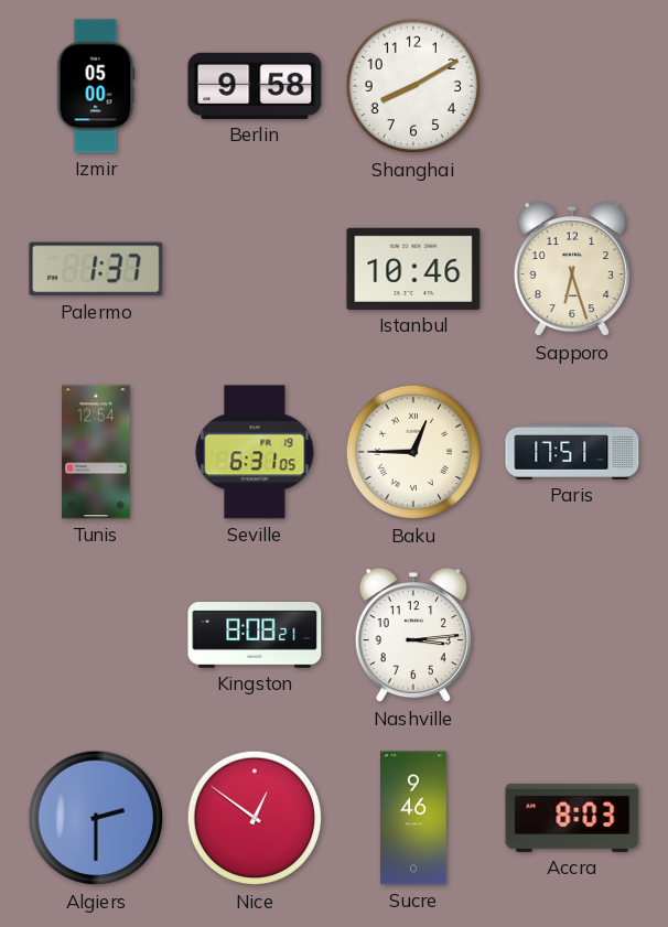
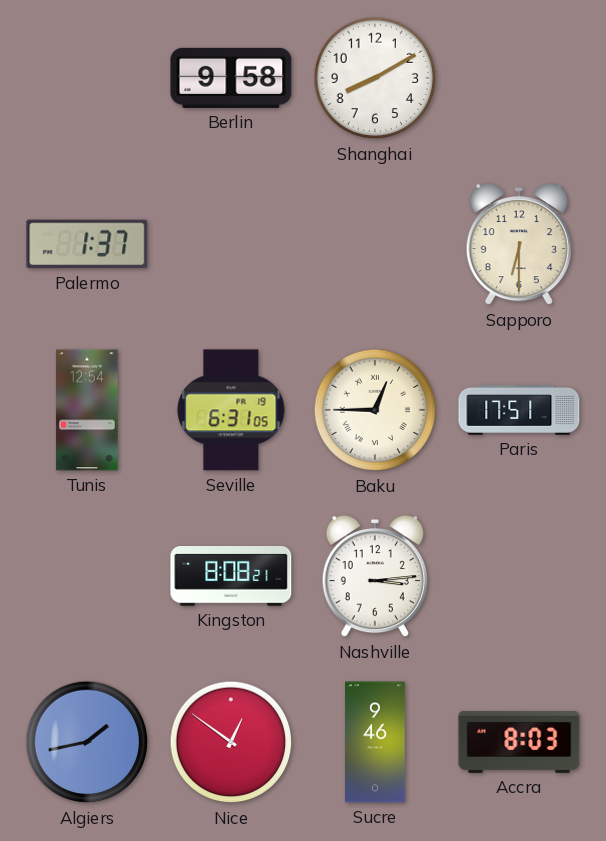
Izmir: 05:00 -> none
Istanbul: 10:46 -> none
Sapporo: 6:27 -> 6:30
Algiers: 2:30 -> 1:43
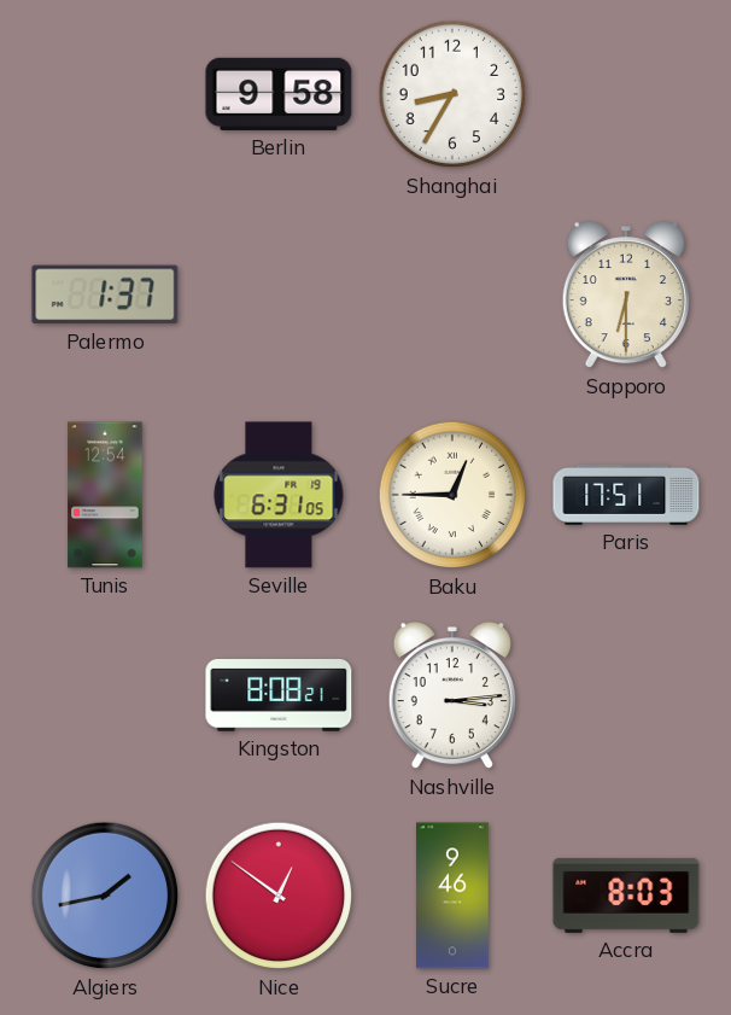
Shanghai: 8:10 -> 8:35
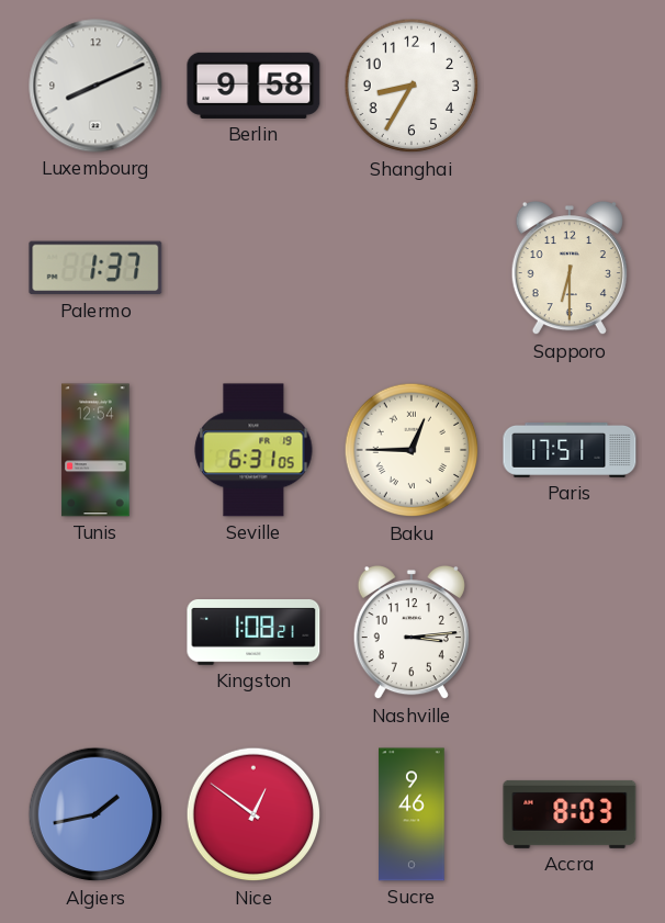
Luxembourg: none -> 8:11
Kingston: 8:08 -> 1:08
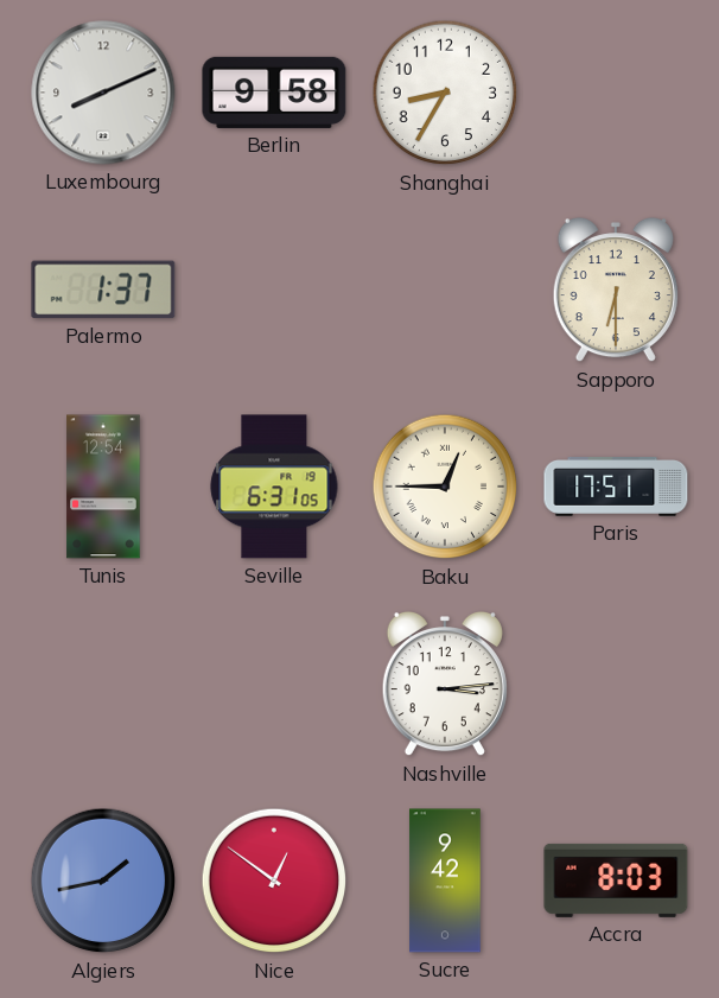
Kingston: 1:08 -> none
Sucre: 9:46 -> 9:42
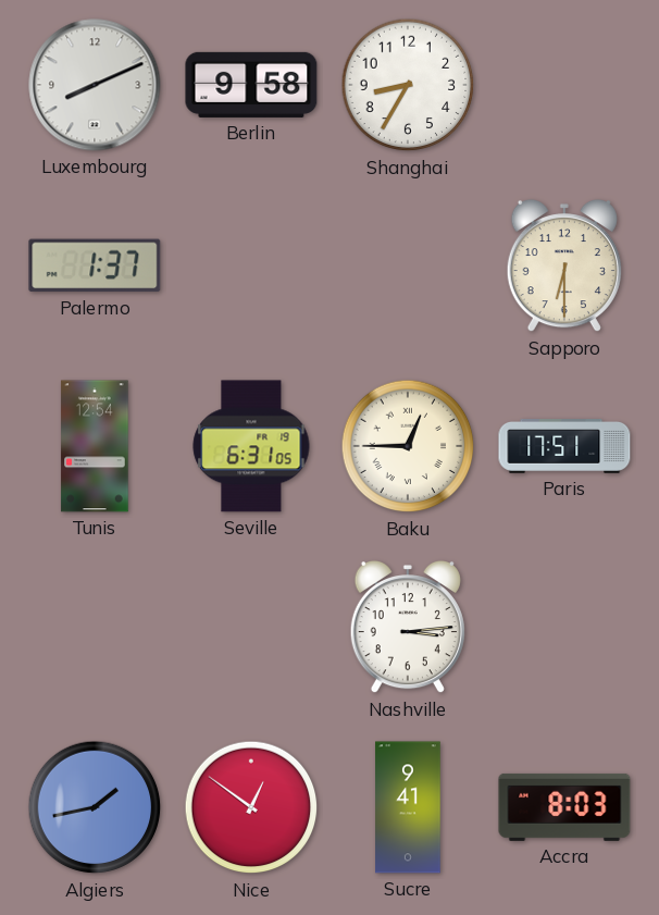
Sucre: 9:42 -> 9:41
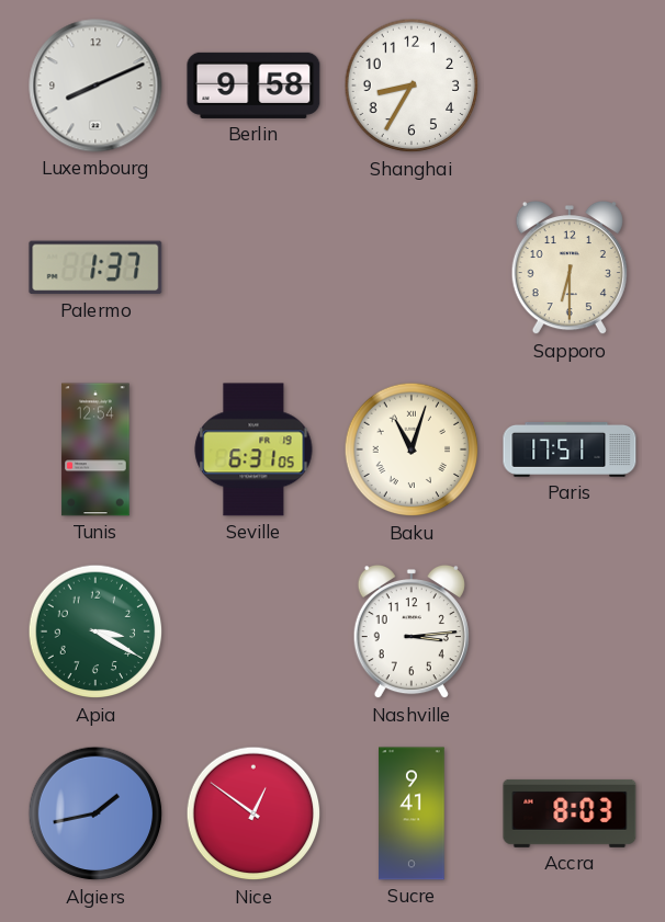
Baku: 12:45 -> 11:03
Apia: none -> 3:20
